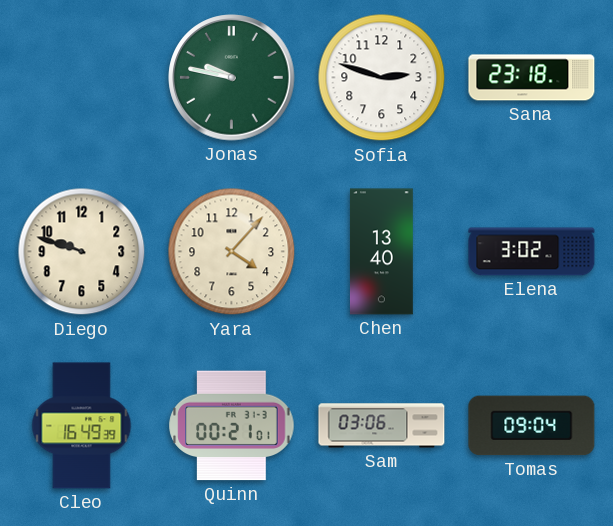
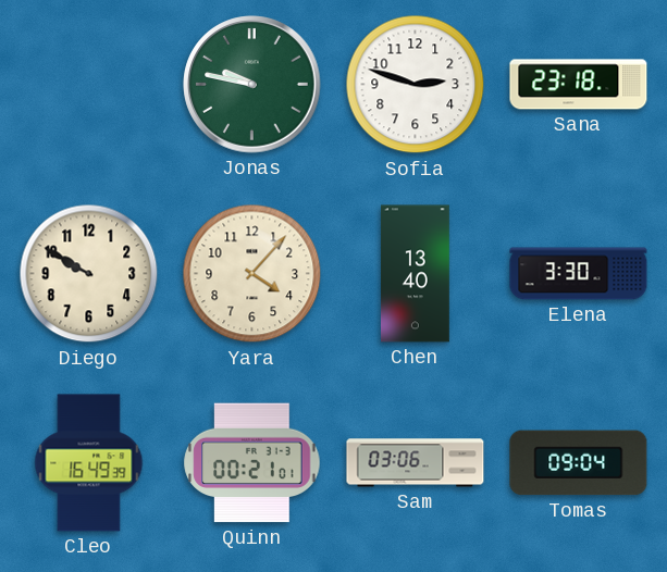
Diego: 9:48 -> 9:50
Elena: 3:02 -> 3:30
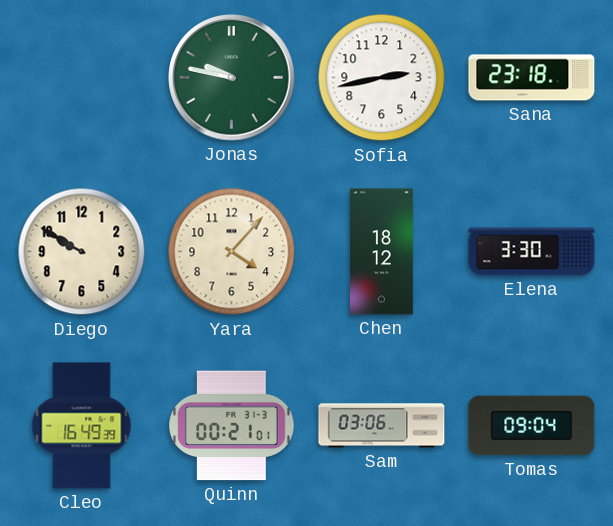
Sofia: 2:48 -> 2:43
Chen: 13:40 -> 18:12
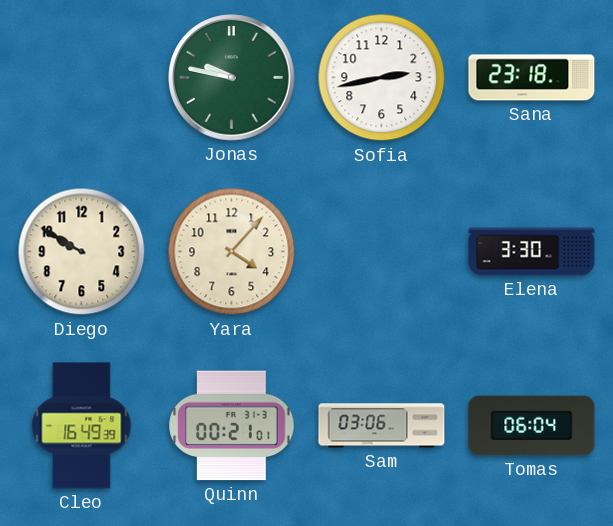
Chen: 18:12 -> none
Tomas: 09:04 -> 06:04
